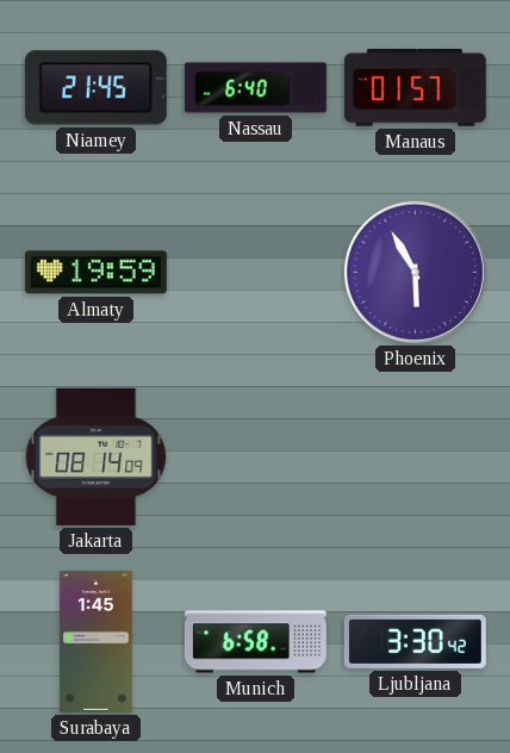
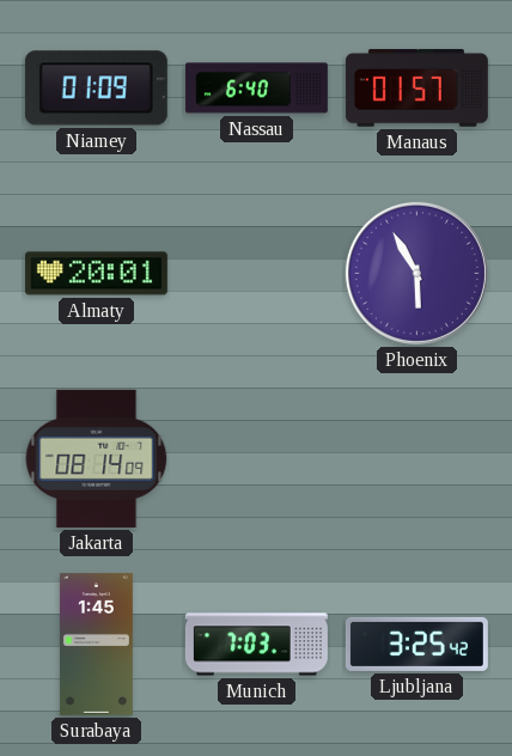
Niamey: 21:45 -> 01:09
Almaty: 19:59 -> 20:01
Munich: 6:58 -> 7:03
Ljubljana: 3:30 -> 3:25
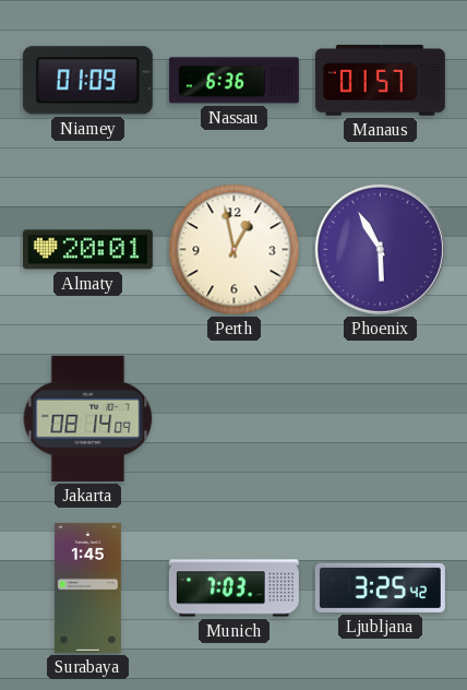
Nassau: 6:40 -> 6:36
Perth: none -> 12:58
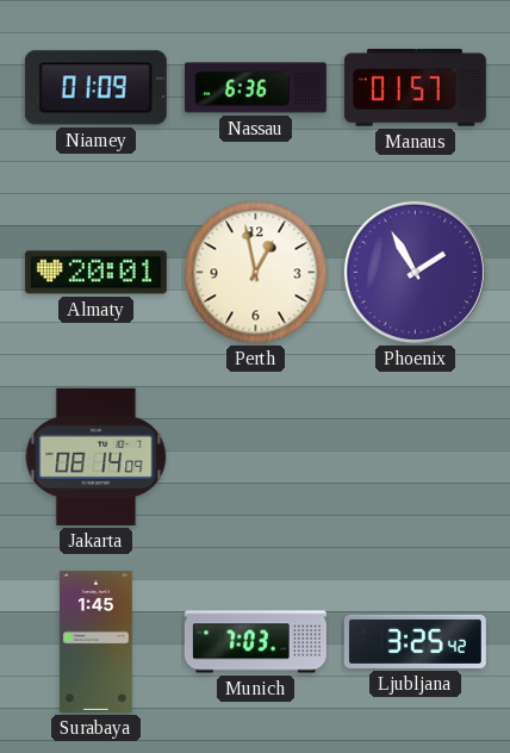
Phoenix: 5:55 -> 1:55
